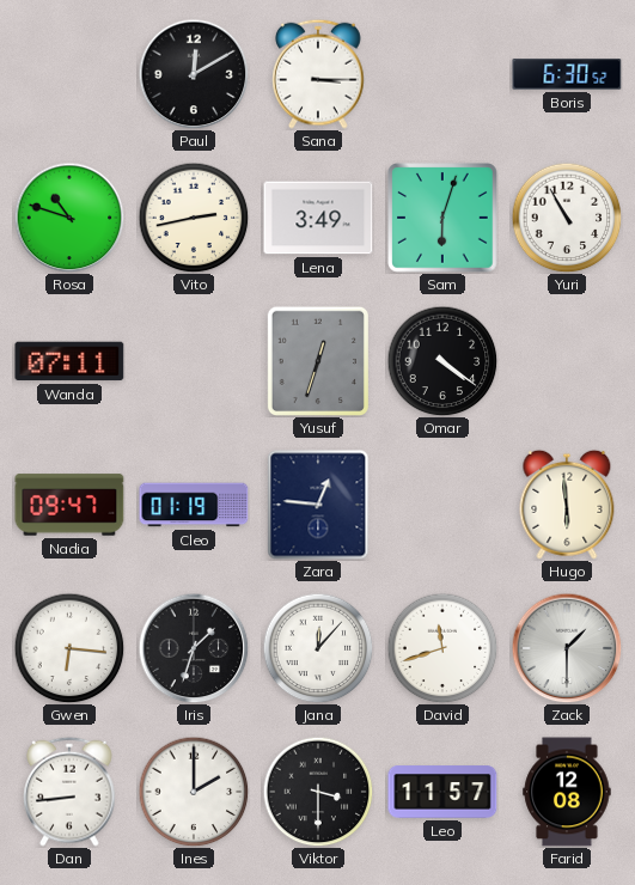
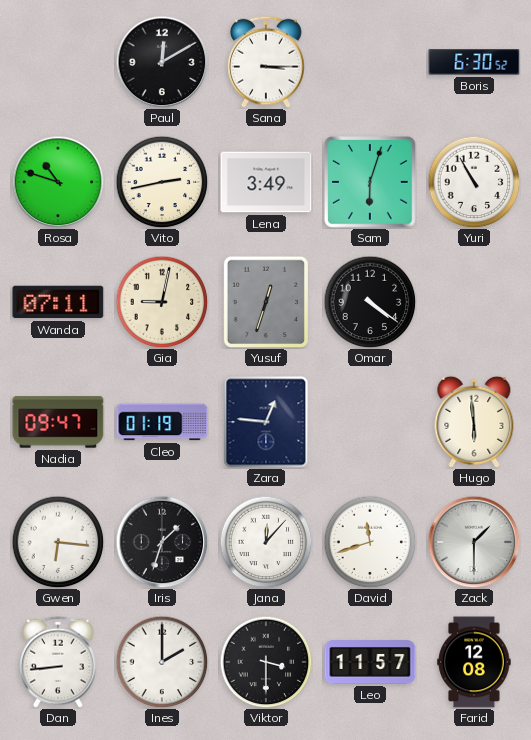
Gia: none -> 9:02
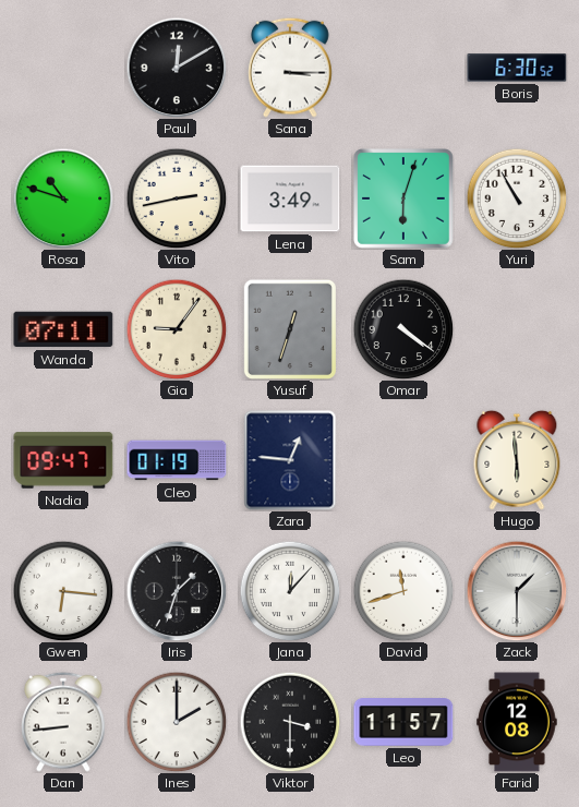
Gia: 9:02 -> 9:06
